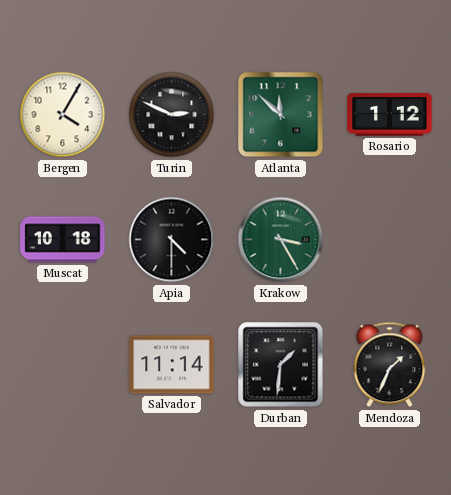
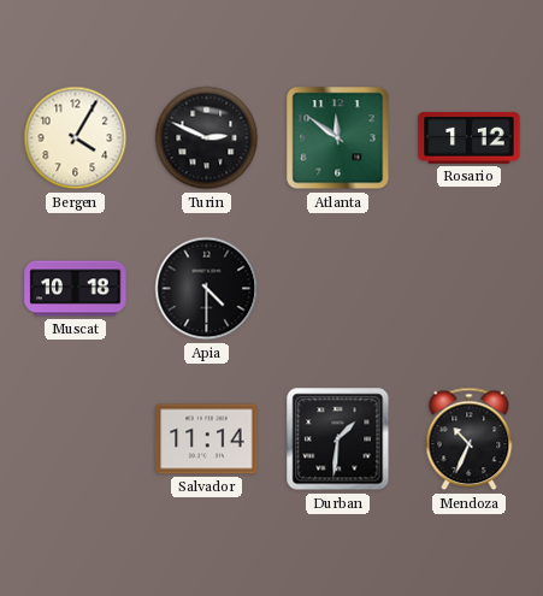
Atlanta: 11:52 -> 11:51
Krakow: 3:25 -> none
Mendoza: 1:34 -> 10:34
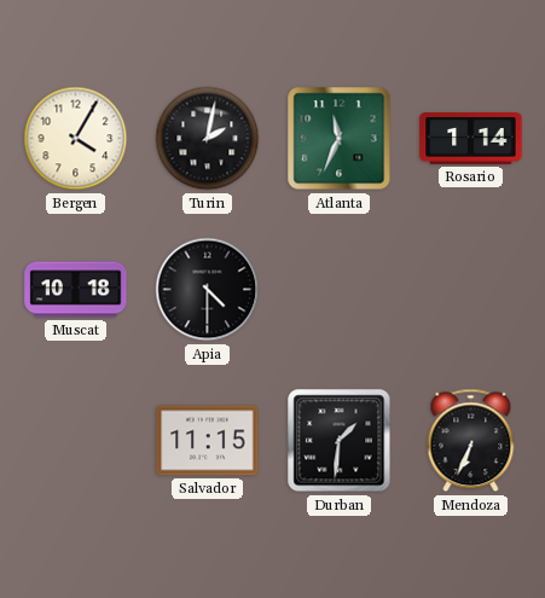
Turin: 2:49 -> 2:02
Atlanta: 11:51 -> 11:34
Rosario: 1:12 -> 1:14
Salvador: 11:14 -> 11:15
Mendoza: 10:34 -> 6:34
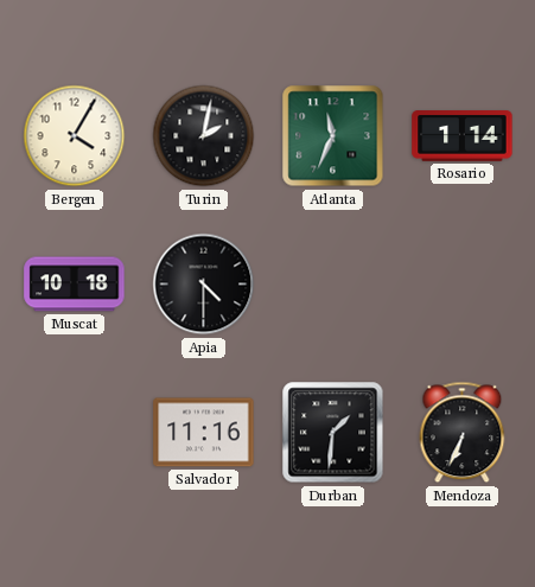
Salvador: 11:15 -> 11:16
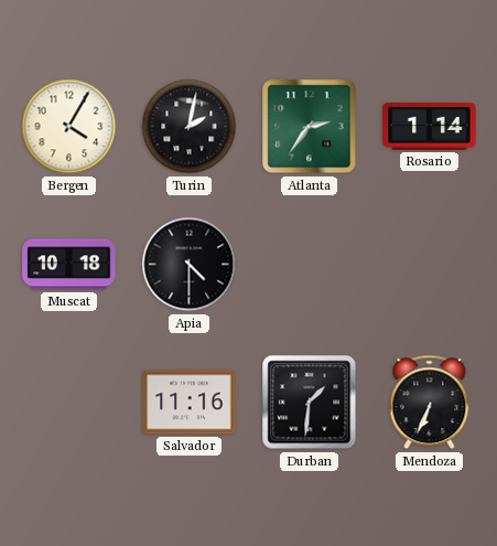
Atlanta: 11:34 -> 2:36
